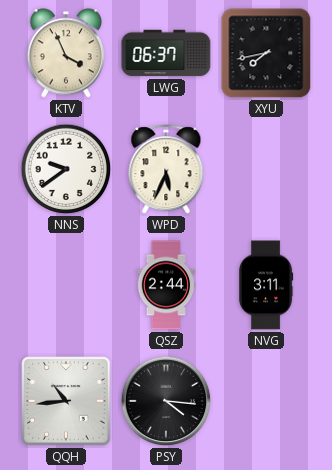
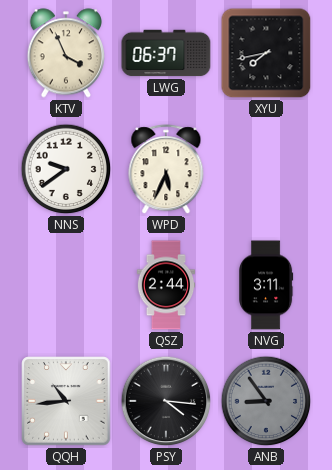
ANB: none -> 8:54
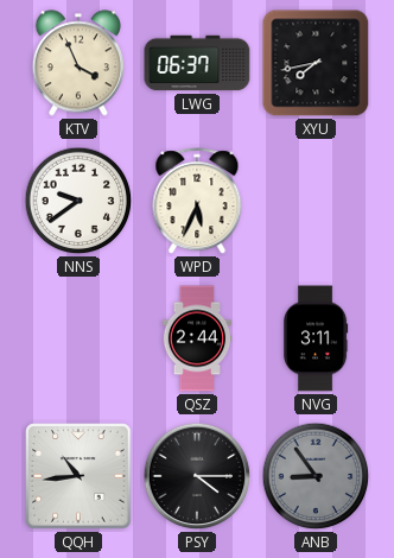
PSY: 4:16 -> 4:15
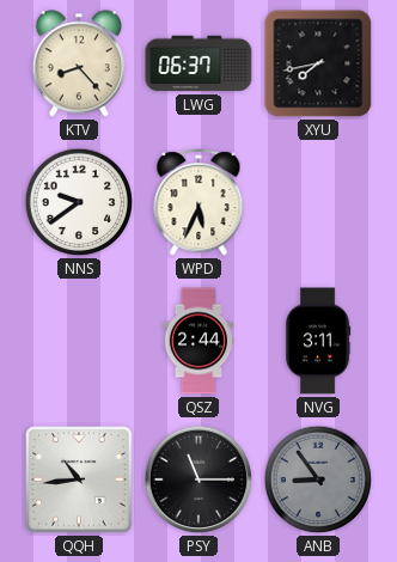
KTV: 3:56 -> 8:23
PSY: 4:15 -> 11:15
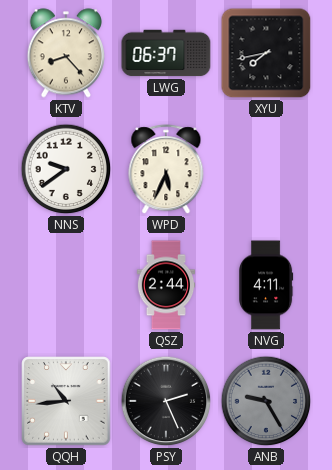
NVG: 3:11 -> 4:11
PSY: 11:15 -> 2:26
ANB: 8:54 -> 9:25
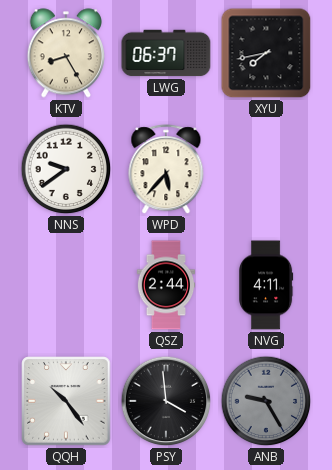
KTV: 8:23 -> 8:25
WPD: 5:34 -> 5:37
QQH: 10:44 -> 10:24
PSY: 2:26 -> 3:59
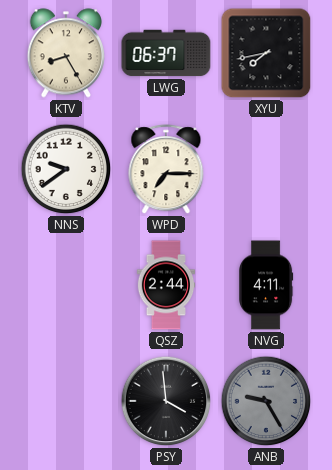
WPD: 5:37 -> 7:15
QQH: 10:24 -> none
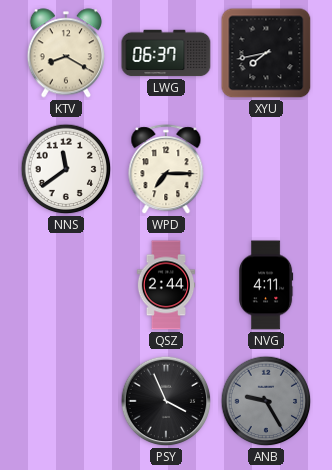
KTV: 8:25 -> 8:20
NNS: 9:39 -> 11:39
PSY: 3:59 -> 3:56
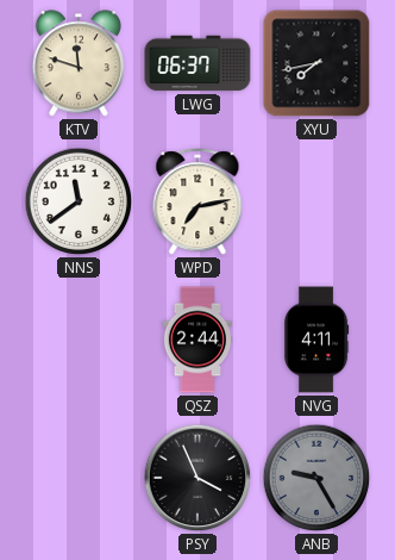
KTV: 8:20 -> 11:48
WPD: 7:15 -> 7:13
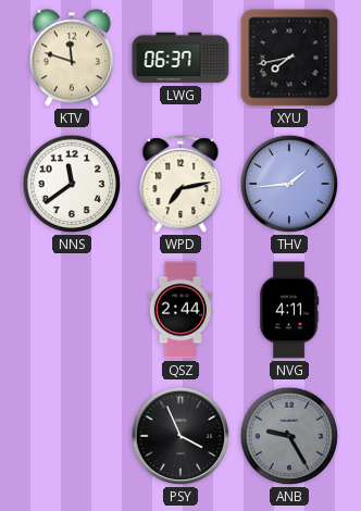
THV: none -> 1:44
